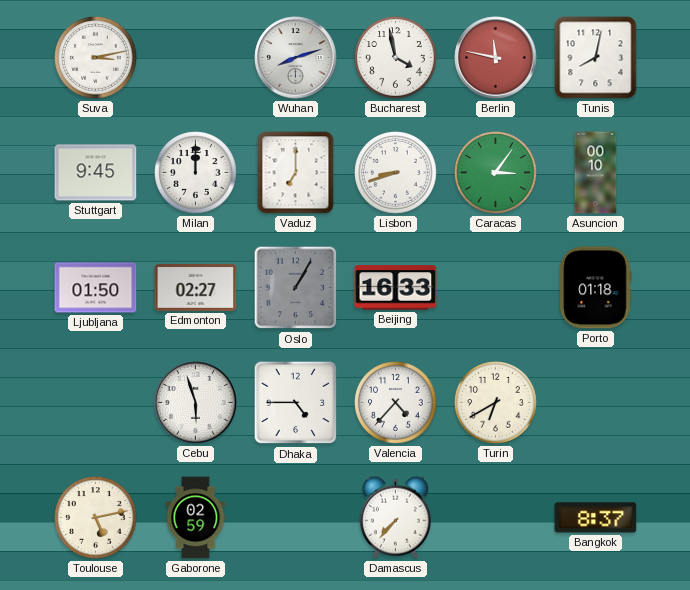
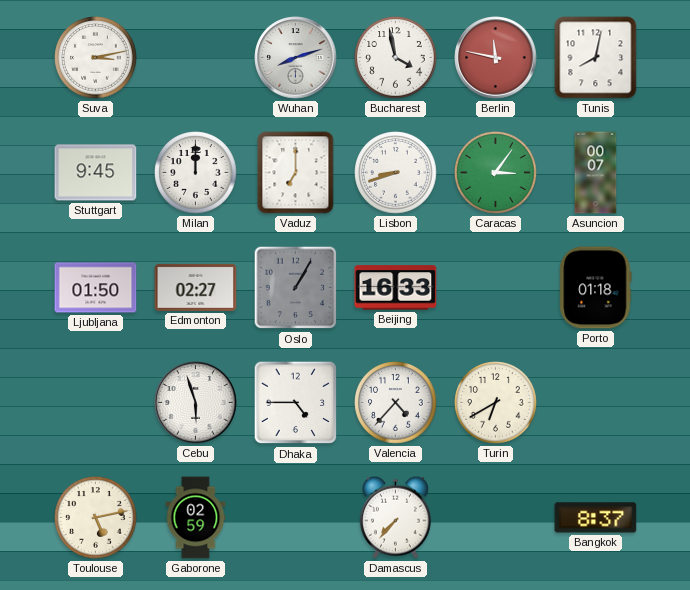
Asuncion: 00:10 -> 00:07
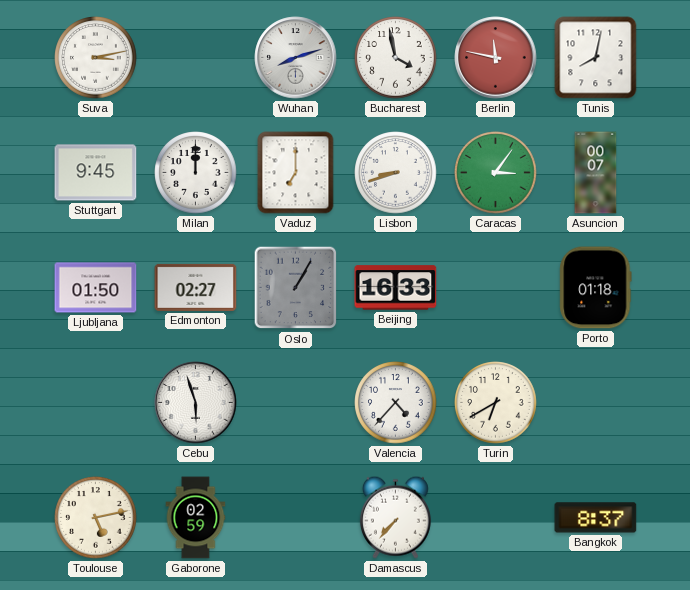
Dhaka: 4:45 -> none
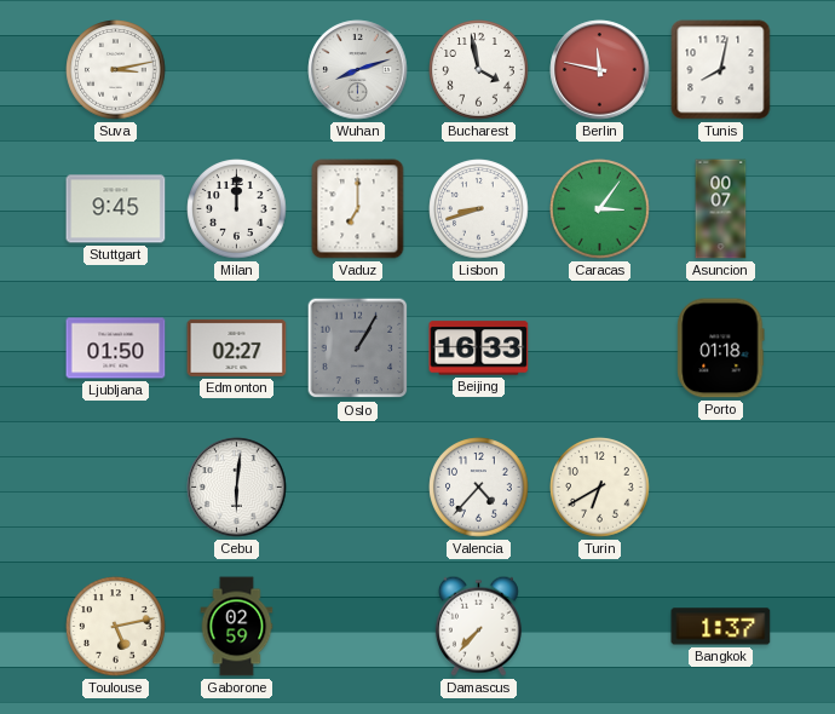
Cebu: 5:57 -> 6:01
Bangkok: 8:37 -> 1:37
